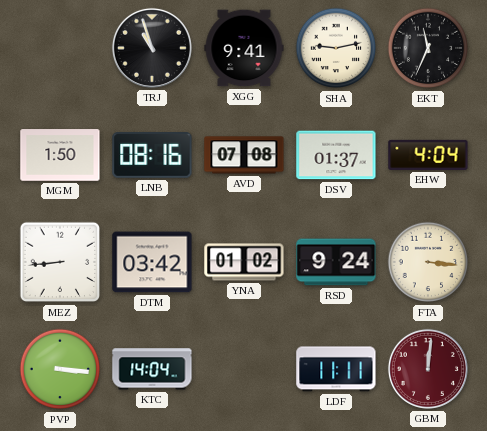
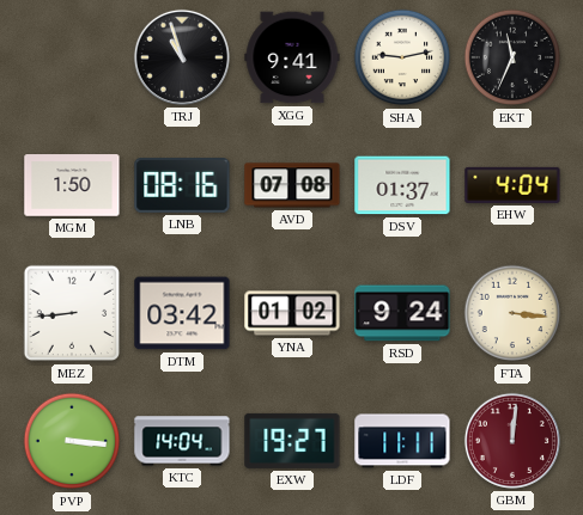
EXW: none -> 19:27
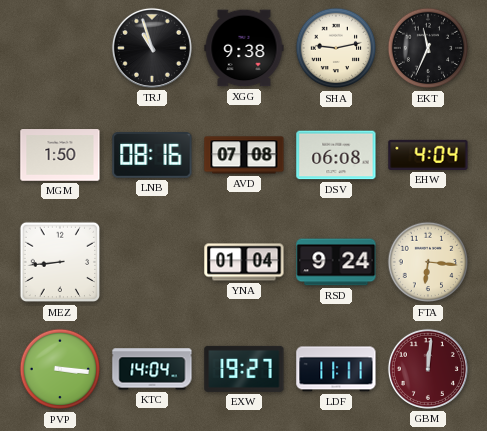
XGG: 9:41 -> 9:38
DSV: 01:37 -> 06:08
DTM: 03:42 -> none
YNA: 01:02 -> 01:04
FTA: 3:16 -> 6:16
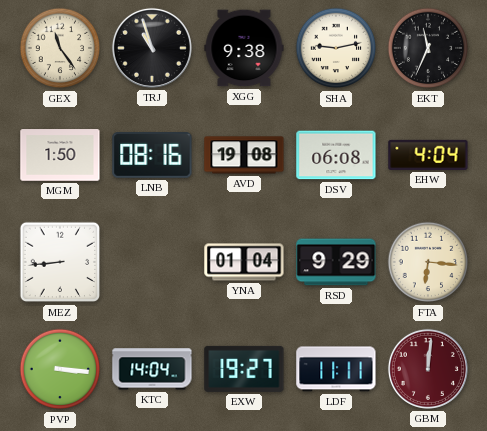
GEX: none -> 11:24
AVD: 07:08 -> 19:08
RSD: 9:24 -> 9:29
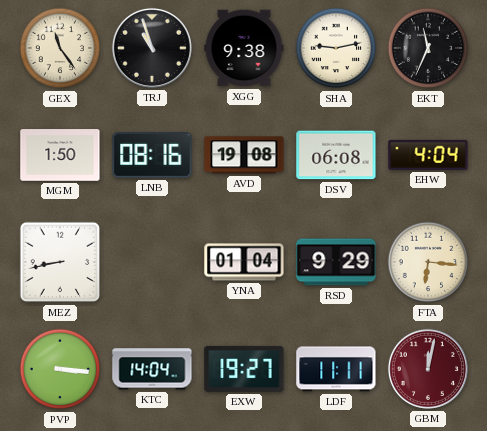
MEZ: 8:44 -> 8:43
GBM: 12:01 -> 12:02
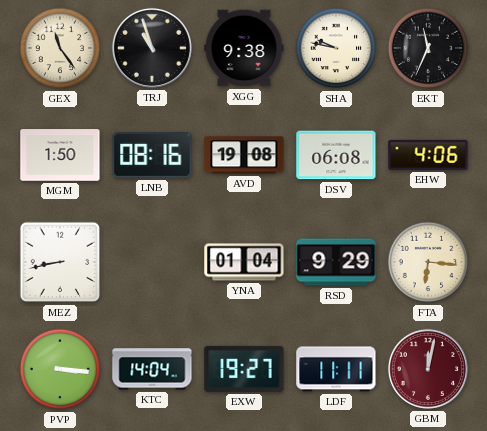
SHA: 9:13 -> 9:47
EHW: 4:04 -> 4:06
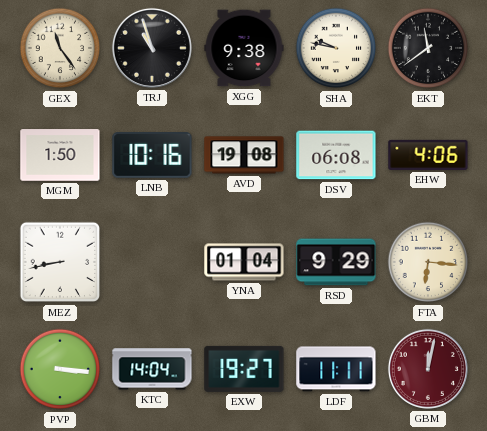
EKT: 11:34 -> 11:39
LNB: 08:16 -> 10:16
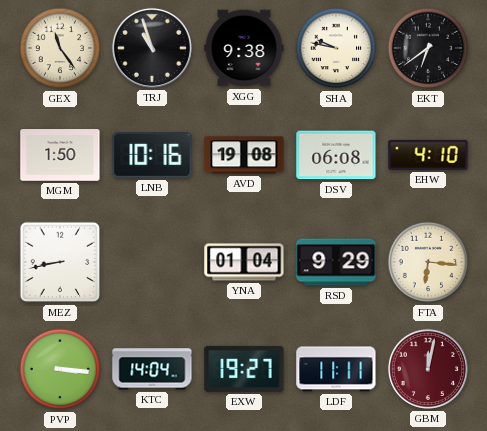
EKT: 11:39 -> 6:39
EHW: 4:06 -> 4:10
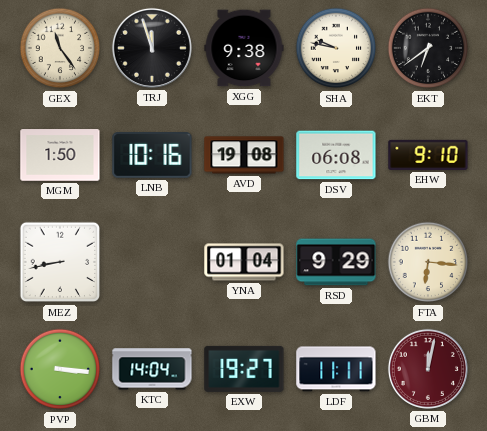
TRJ: 10:57 -> 11:57
EHW: 4:10 -> 9:10
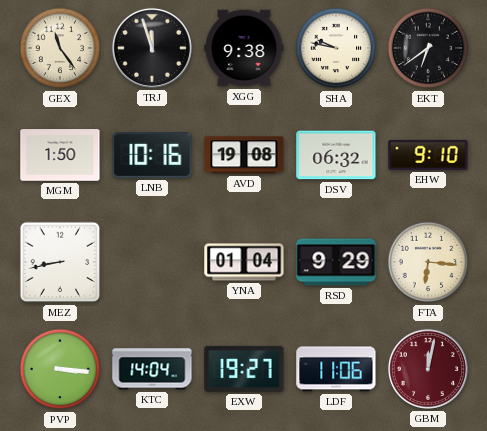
DSV: 06:08 -> 06:32
LDF: 11:11 -> 11:06
